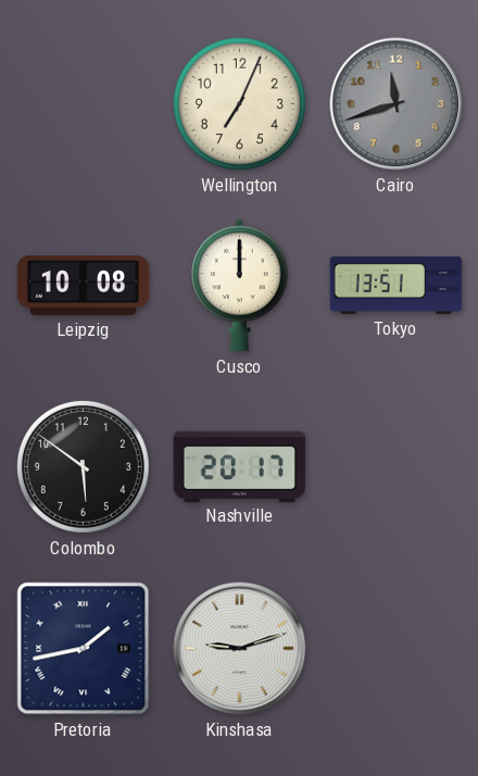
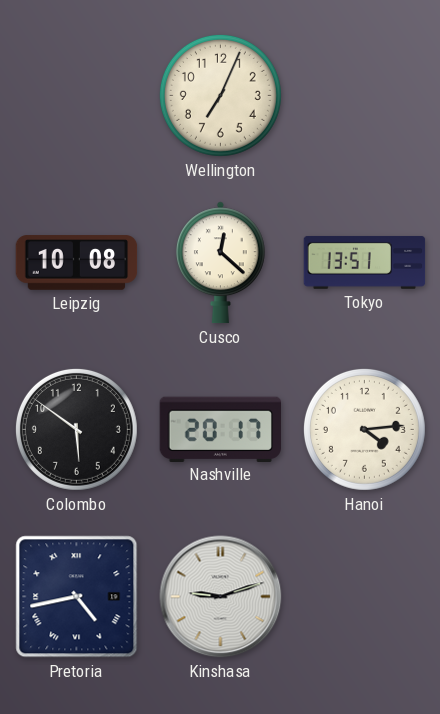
Cairo: 11:42 -> none
Cusco: 12:00 -> 12:22
Hanoi: none -> 4:14
Pretoria: 1:43 -> 4:43
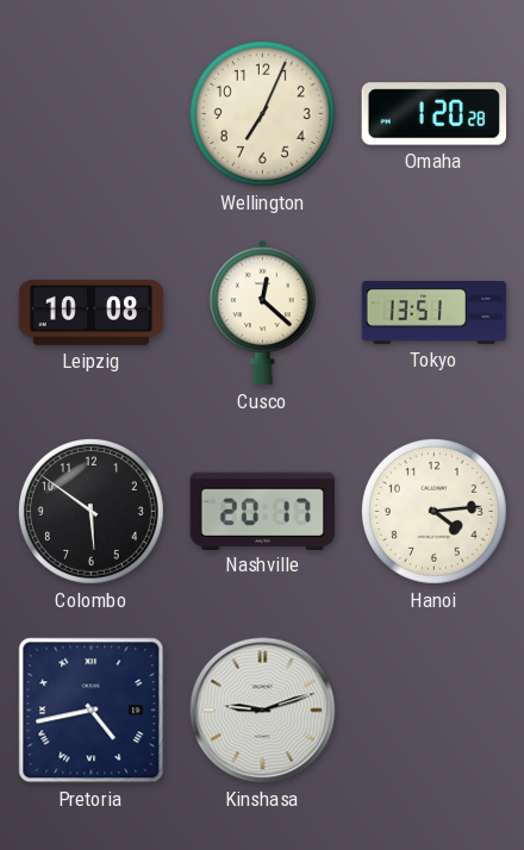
Omaha: none -> 1:20
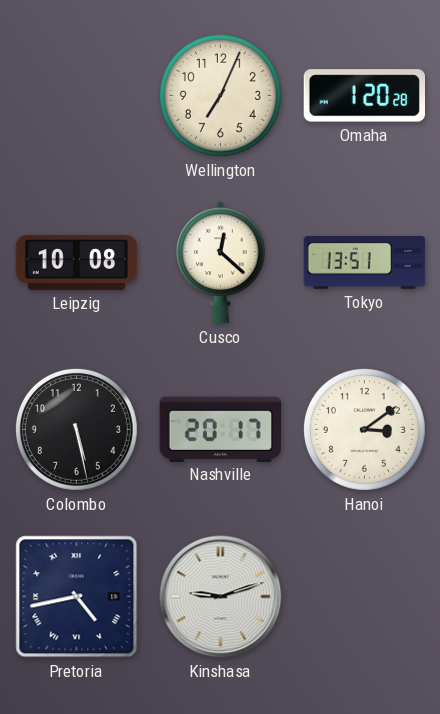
Colombo: 5:51 -> 5:28
Hanoi: 4:14 -> 3:09
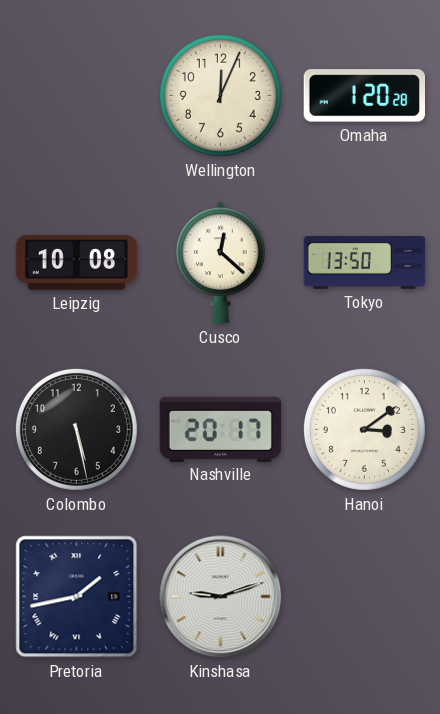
Wellington: 7:04 -> 12:04
Tokyo: 13:51 -> 13:50
Pretoria: 4:43 -> 1:43
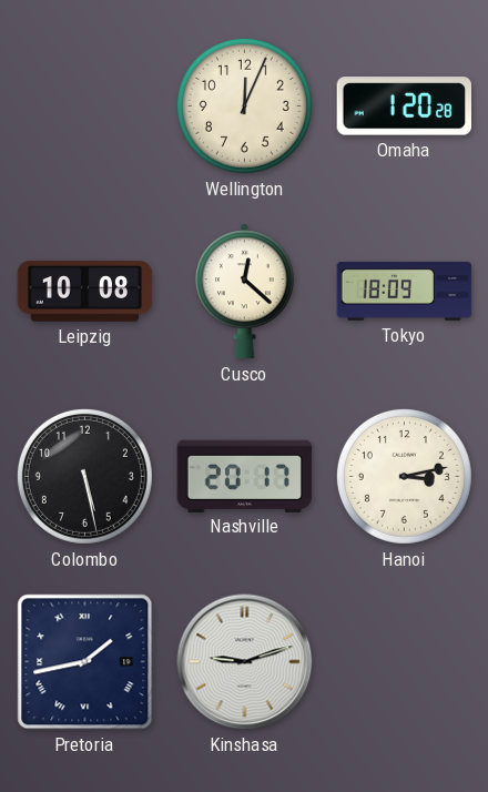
Tokyo: 13:50 -> 18:09
Hanoi: 3:09 -> 3:13
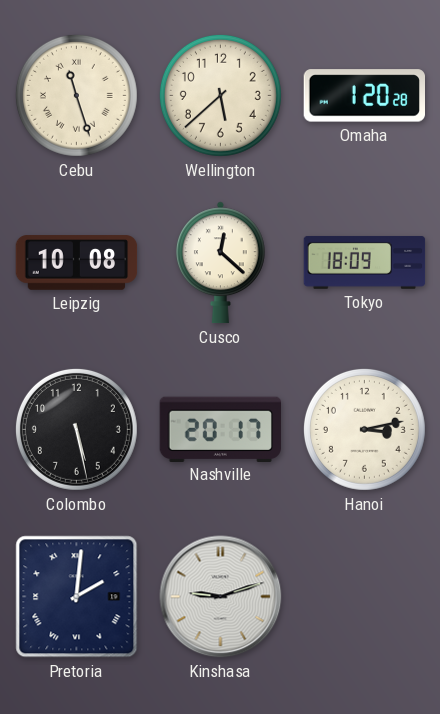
Cebu: none -> 11:27
Wellington: 12:04 -> 5:38
Pretoria: 1:43 -> 2:01
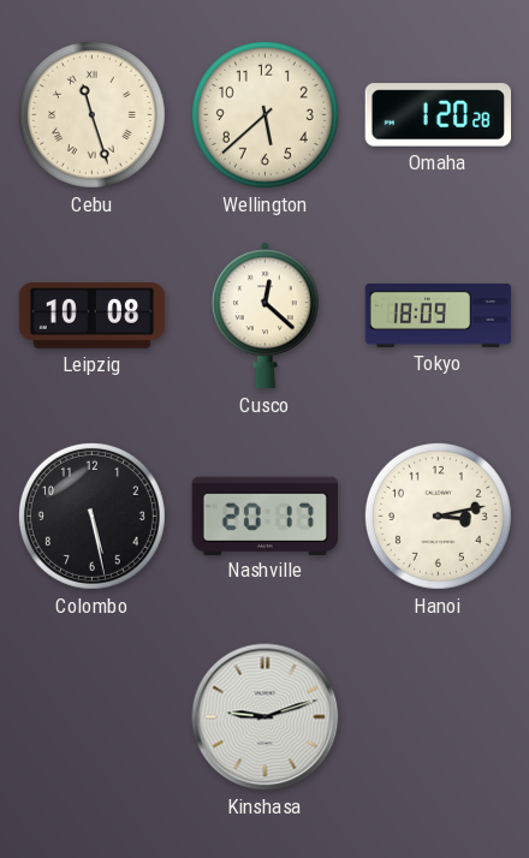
Pretoria: 2:01 -> none
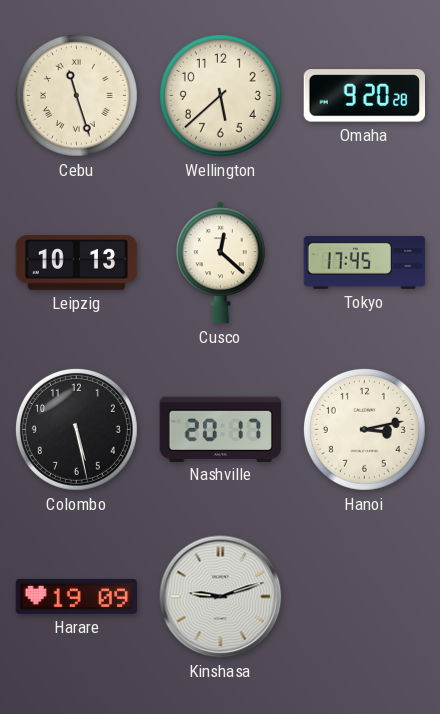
Omaha: 1:20 -> 9:20
Leipzig: 10:08 -> 10:13
Tokyo: 18:09 -> 17:45
Harare: none -> 19:09
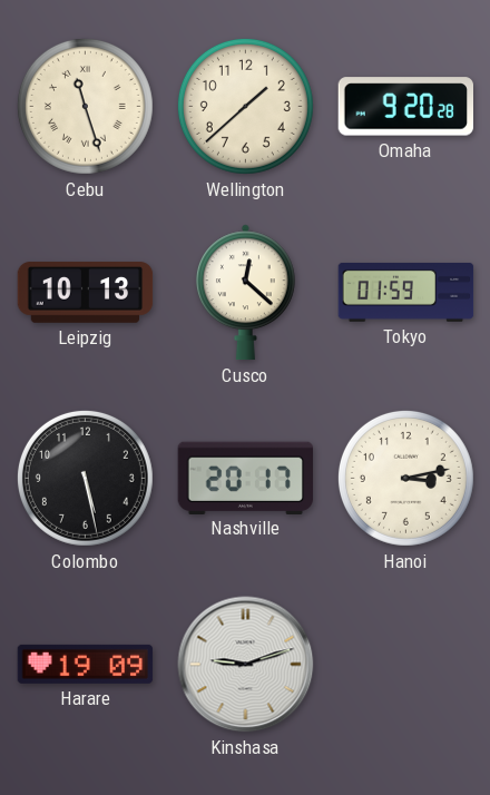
Wellington: 5:38 -> 1:38
Tokyo: 17:45 -> 01:59
